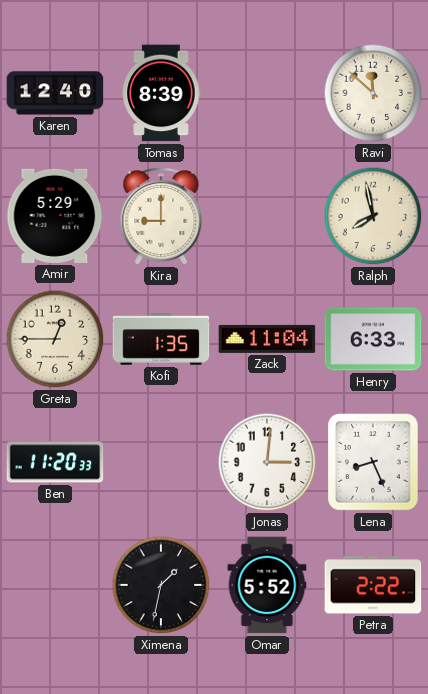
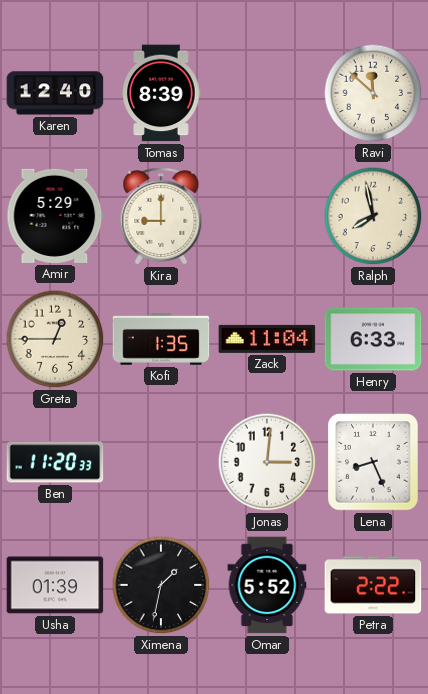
Usha: none -> 01:39
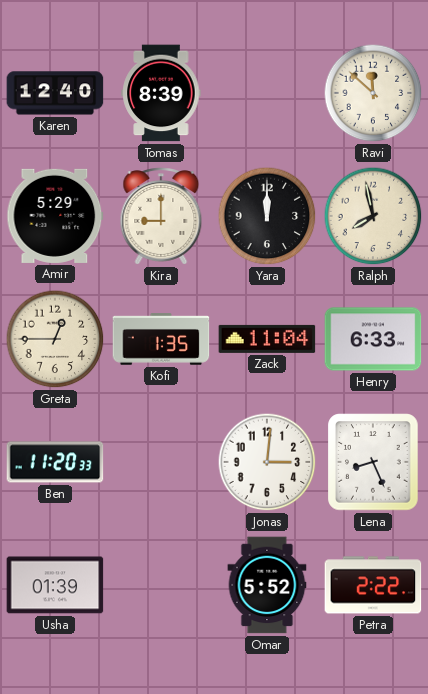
Yara: none -> 12:00
Ximena: 1:32 -> none
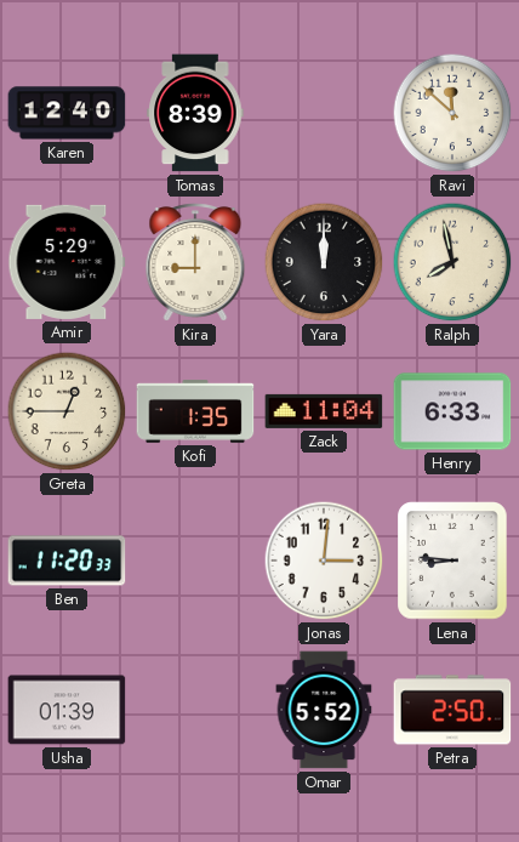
Lena: 8:26 -> 8:46
Petra: 2:22 -> 2:50
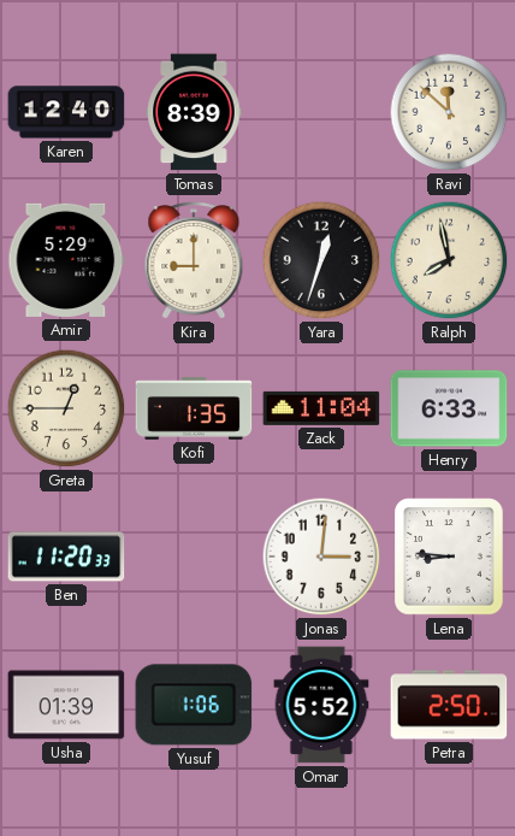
Yara: 12:00 -> 12:33
Yusuf: none -> 1:06
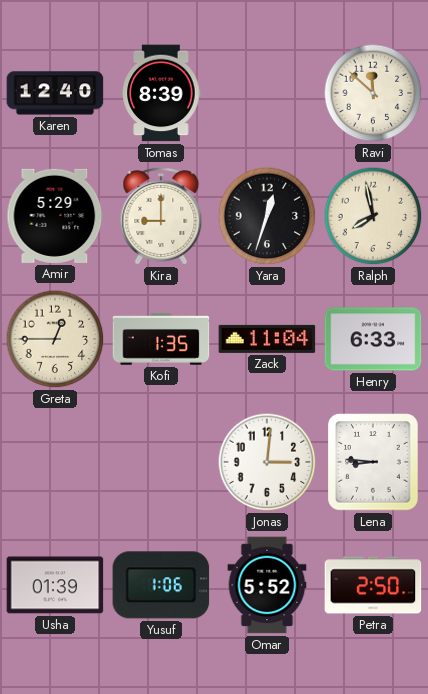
Ben: 11:20 -> none
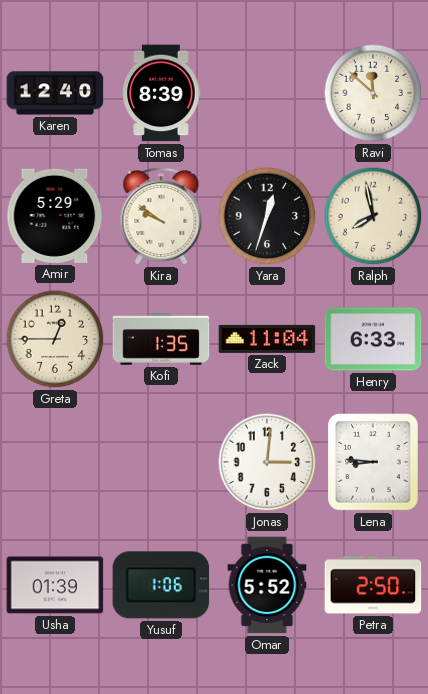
Kira: 9:00 -> 9:51
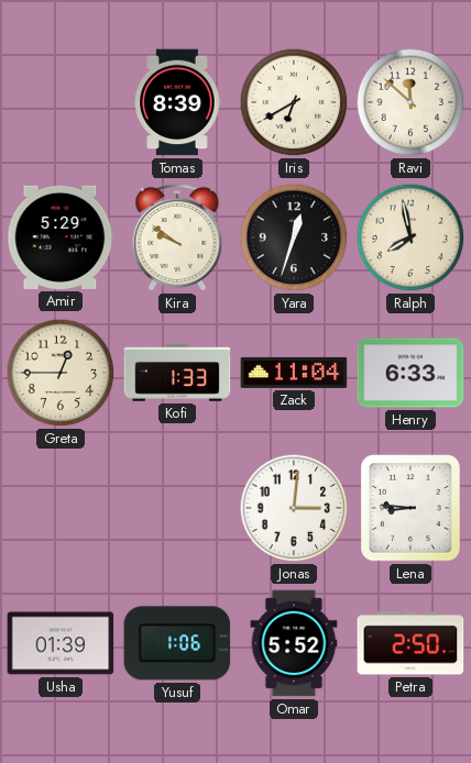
Karen: 12:40 -> none
Iris: none -> 6:40
Kofi: 1:35 -> 1:33
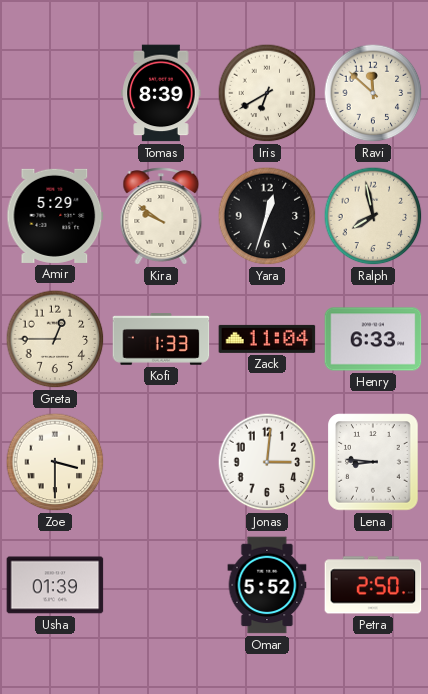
Zoe: none -> 3:30
Yusuf: 1:06 -> none
